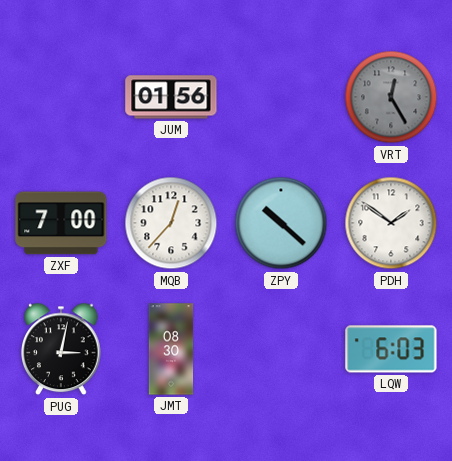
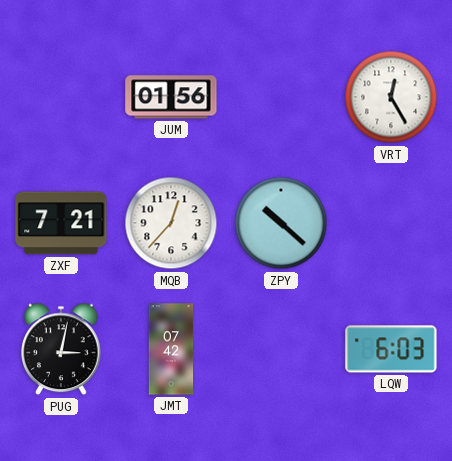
VRT dial: grey -> white
ZXF: 7:00 -> 7:21
PDH: 1:51 -> none
JMT: 08:30 -> 07:42
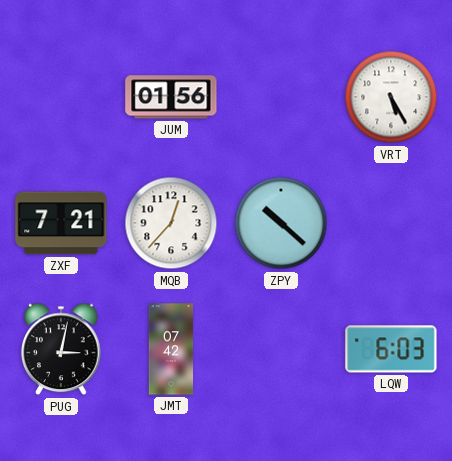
VRT: 12:25 -> 5:25
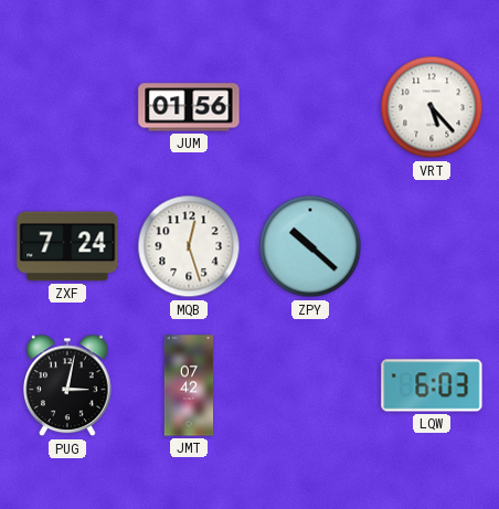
VRT: 5:25 -> 5:23
ZXF: 7:21 -> 7:24
MQB: 12:37 -> 12:27
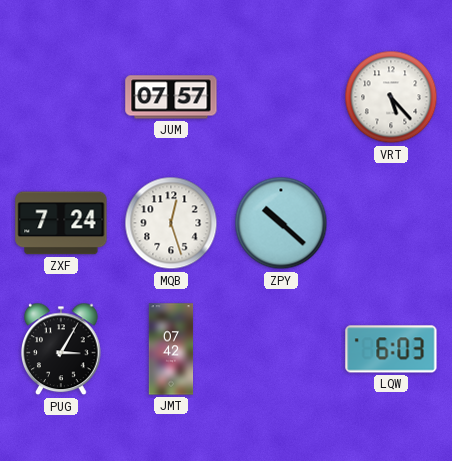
JUM: 01:56 -> 07:57
PUG: 3:02 -> 3:05
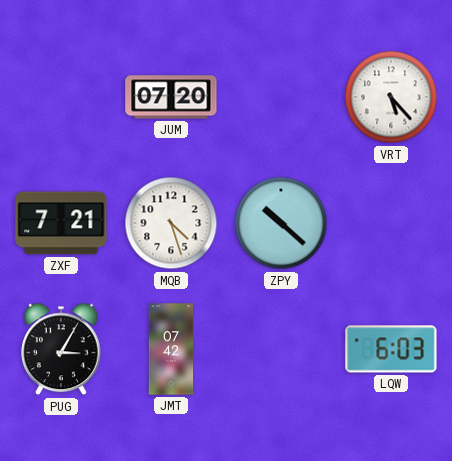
JUM: 07:57 -> 07:20
ZXF: 7:24 -> 7:21
MQB: 12:27 -> 4:27
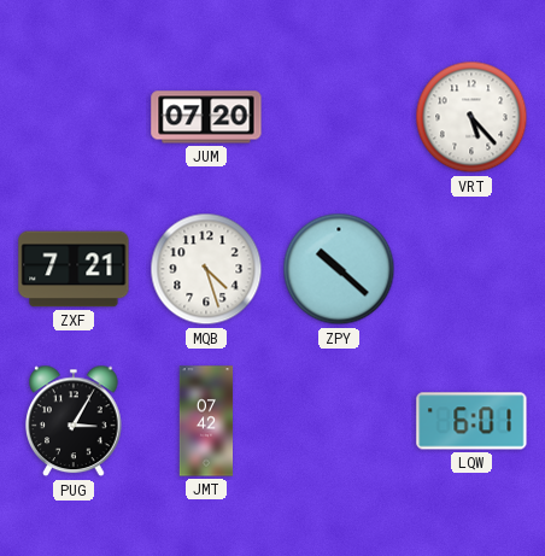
LQW: 6:03 -> 6:01
